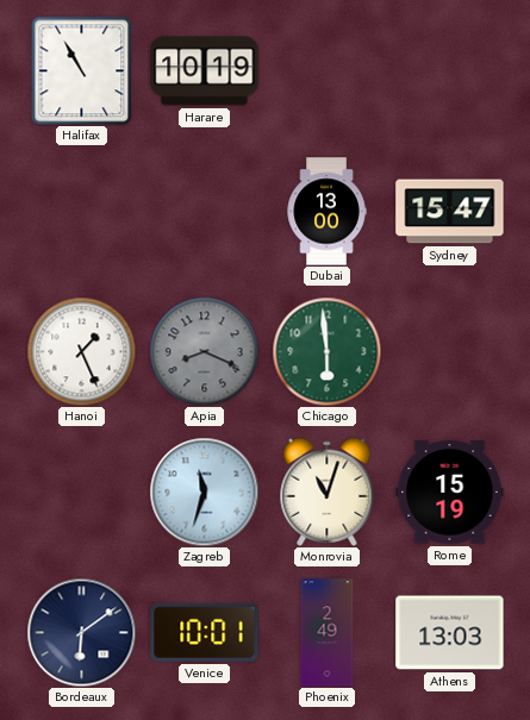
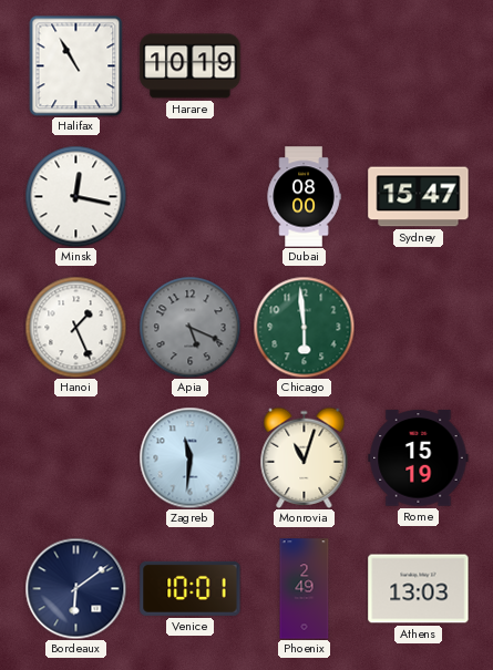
Minsk: none -> 12:17
Dubai: 13:00 -> 08:00
Apia: 8:19 -> 5:19
Zagreb: 11:33 -> 11:31
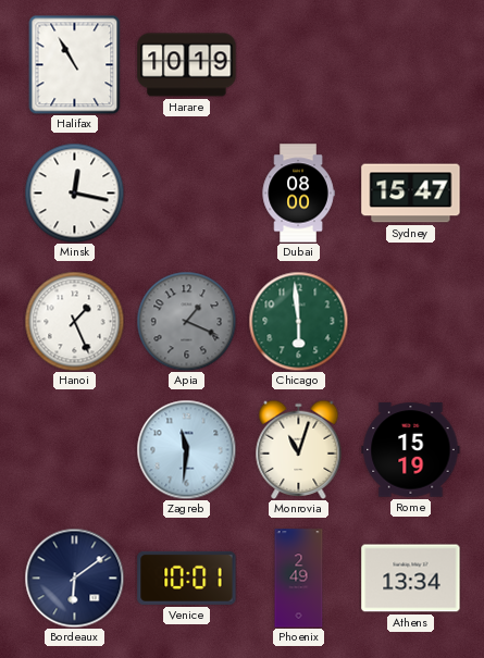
Apia: 5:19 -> 1:19
Athens: 13:03 -> 13:34
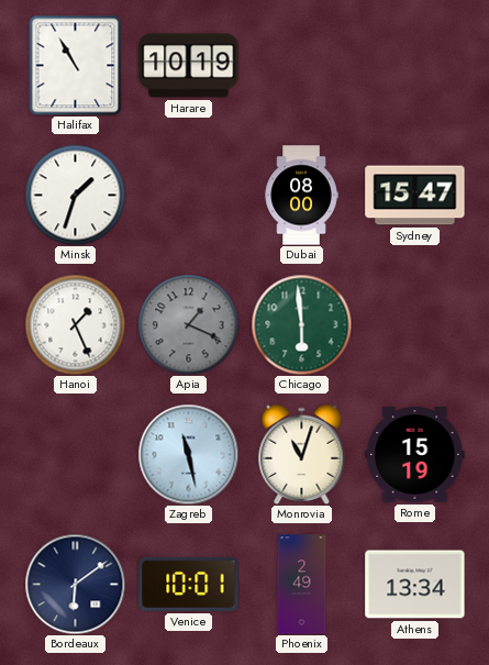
Minsk: 12:17 -> 1:33
Zagreb: 11:31 -> 11:28
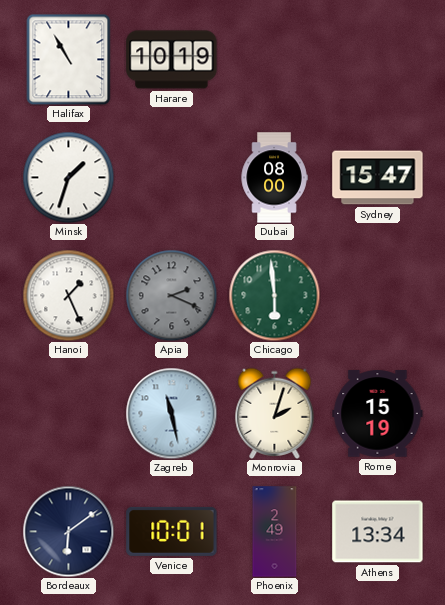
Apia: 1:19 -> 2:19
Monrovia: 11:03 -> 2:03
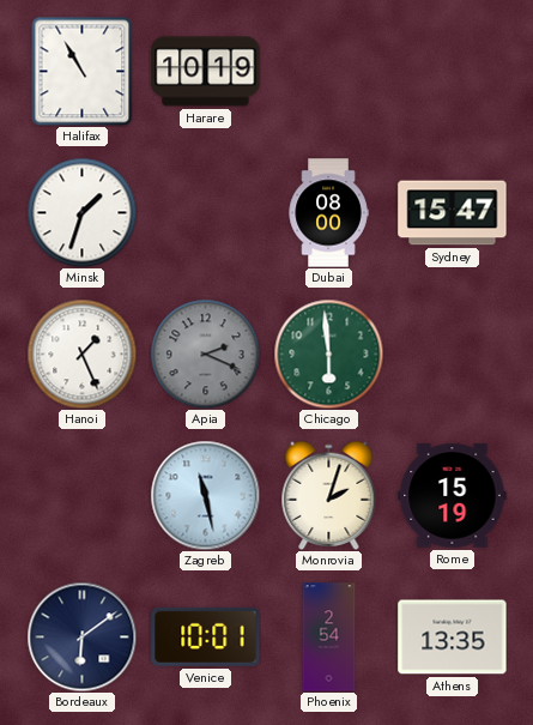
Phoenix: 2:49 -> 2:54
Athens: 13:34 -> 13:35
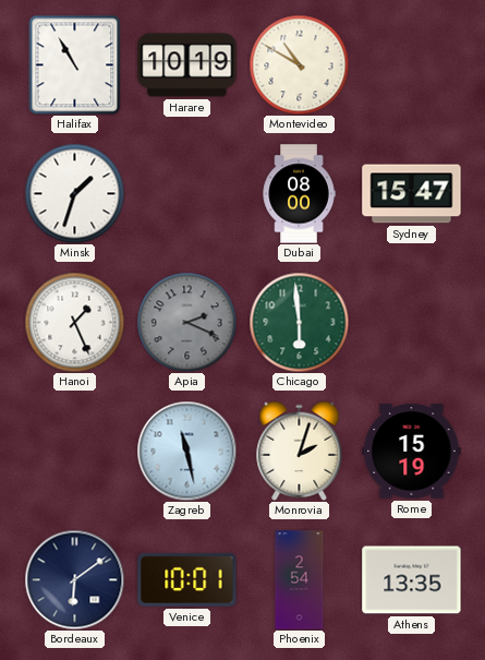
Montevideo: none -> 10:50
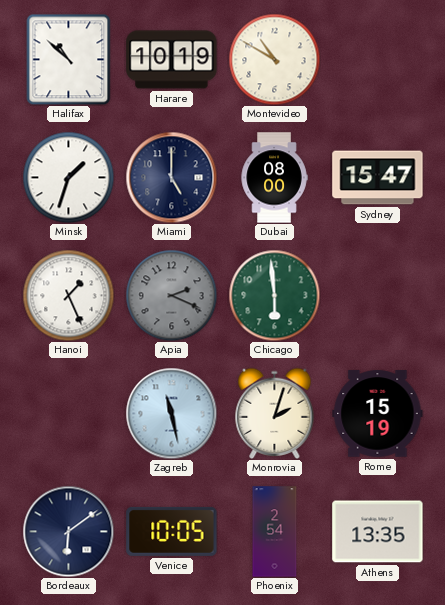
Halifax: 10:55 -> 10:52
Miami: none -> 5:00
Venice: 10:01 -> 10:05
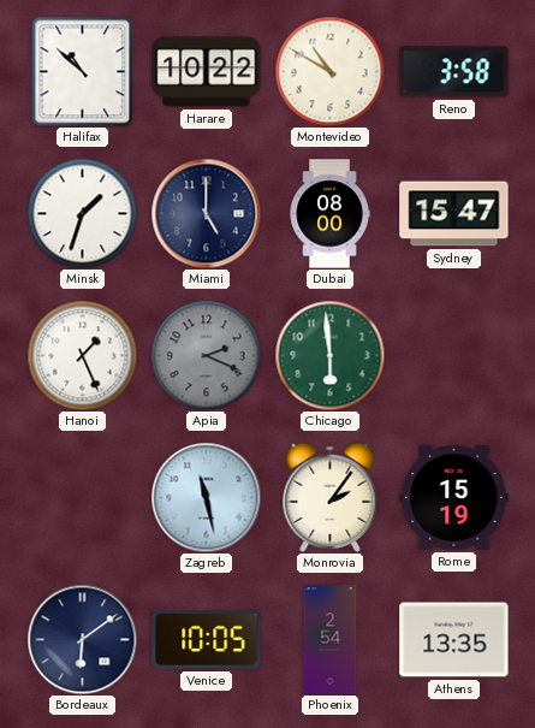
Harare: 10:19 -> 10:22
Reno: none -> 3:58
Monrovia: 2:03 -> 2:06
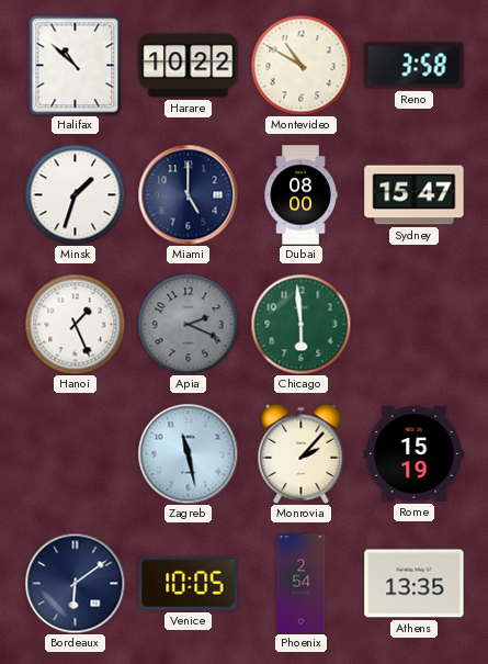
Monrovia: 2:06 -> 2:07
